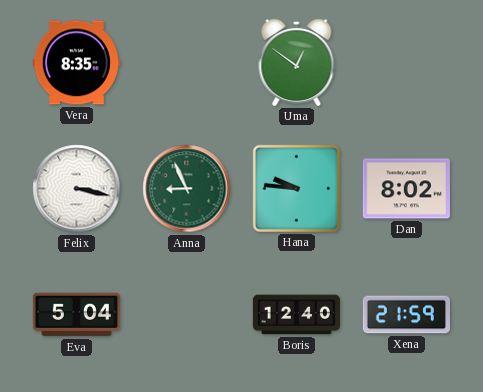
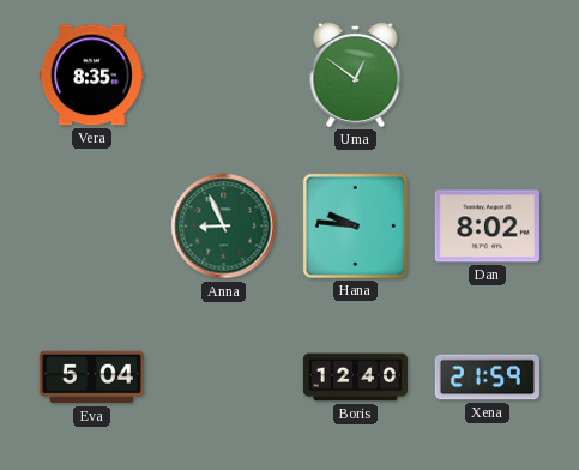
Felix: 3:17 -> none
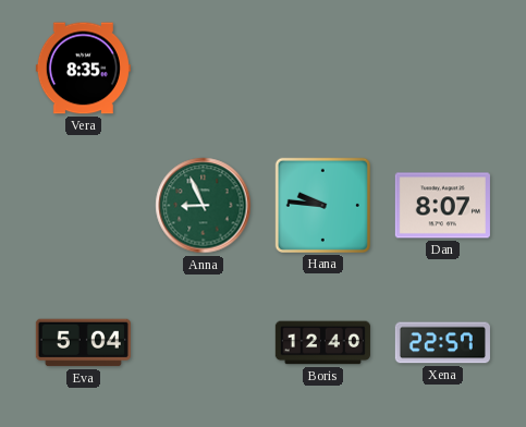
Uma: 12:51 -> none
Dan: 8:02 -> 8:07
Xena: 21:59 -> 22:57
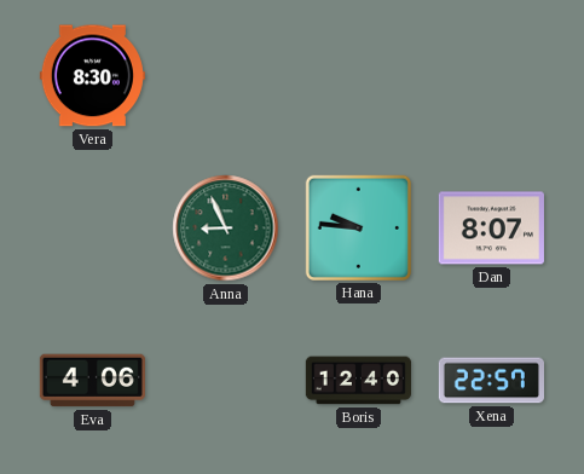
Vera: 8:35 -> 8:30
Eva: 5:04 -> 4:06
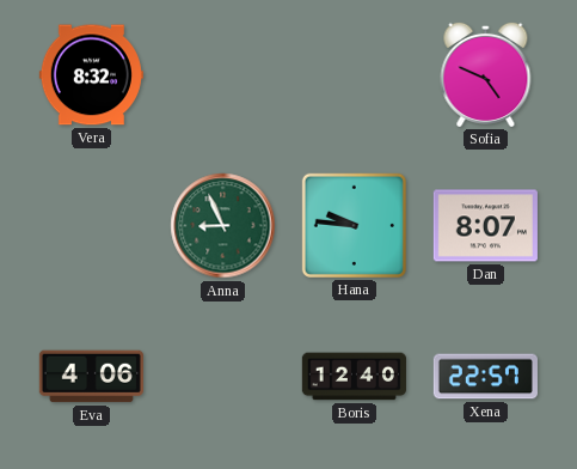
Vera: 8:30 -> 8:32
Sofia: none -> 4:49
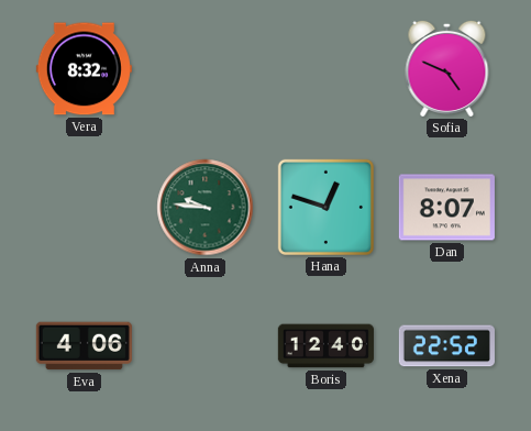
Anna: 8:56 -> 9:46
Hana: 9:46 -> 12:48
Xena: 22:57 -> 22:52
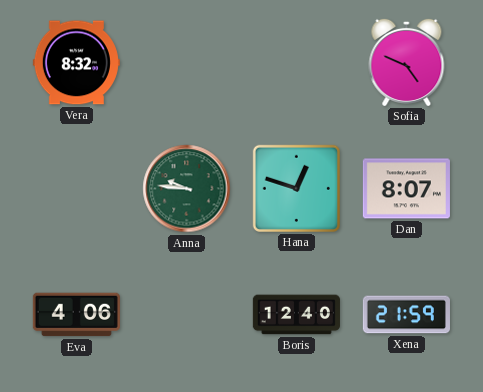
Xena: 22:52 -> 21:59
